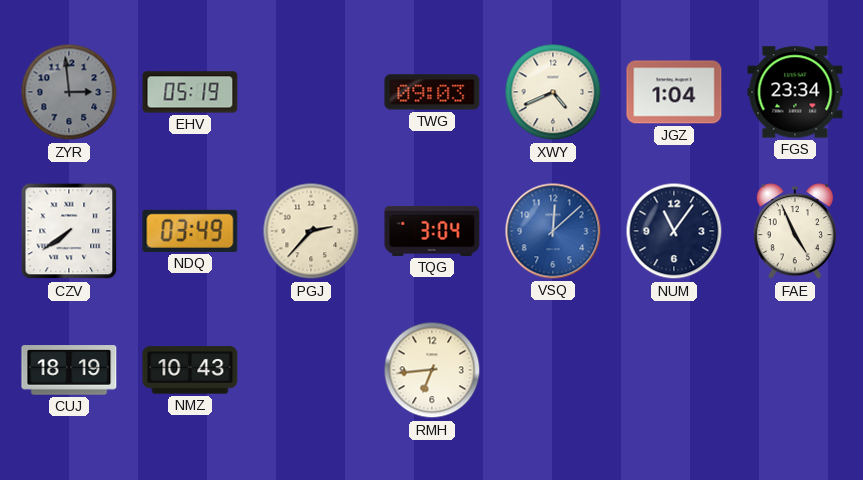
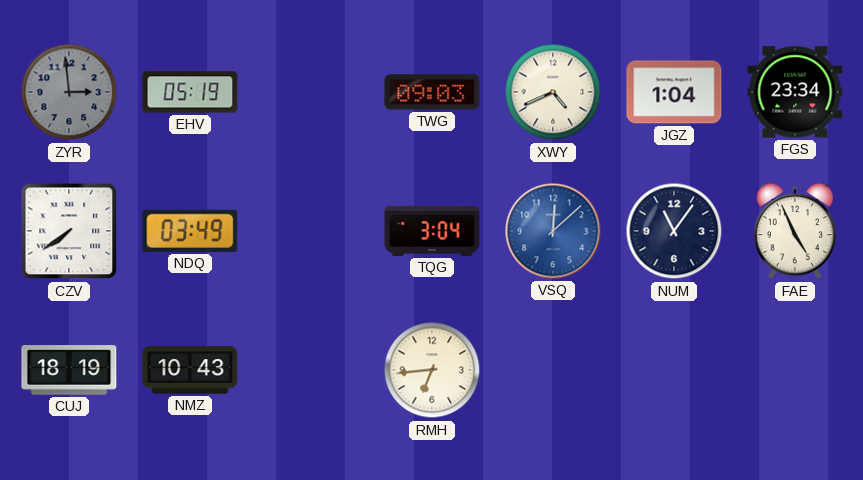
PGJ: 2:37 -> none
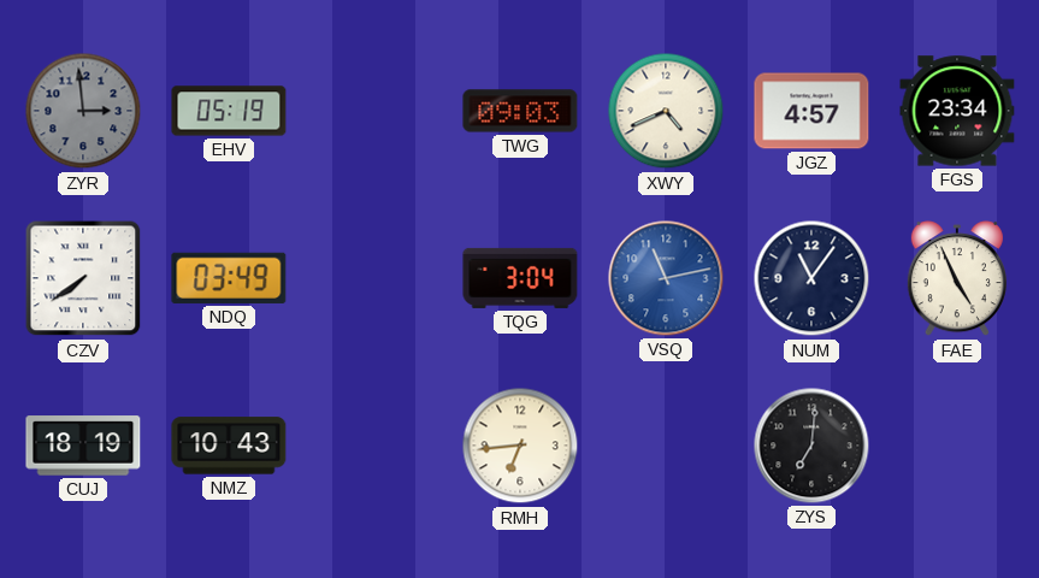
JGZ: 1:04 -> 4:57
VSQ: 12:08 -> 11:13
ZYS: none -> 7:01
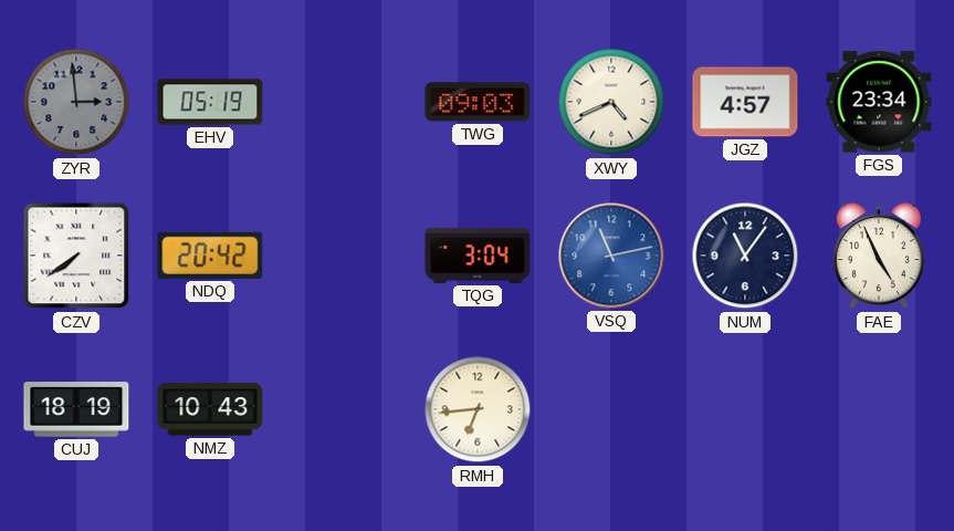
NDQ: 03:49 -> 20:42
ZYS: 7:01 -> none
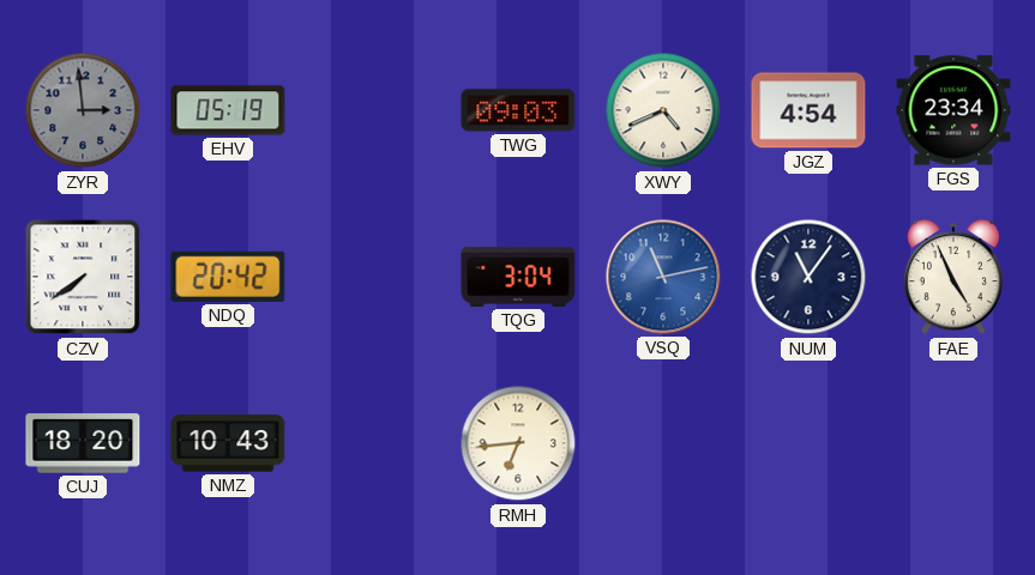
JGZ: 4:57 -> 4:54
CUJ: 18:19 -> 18:20
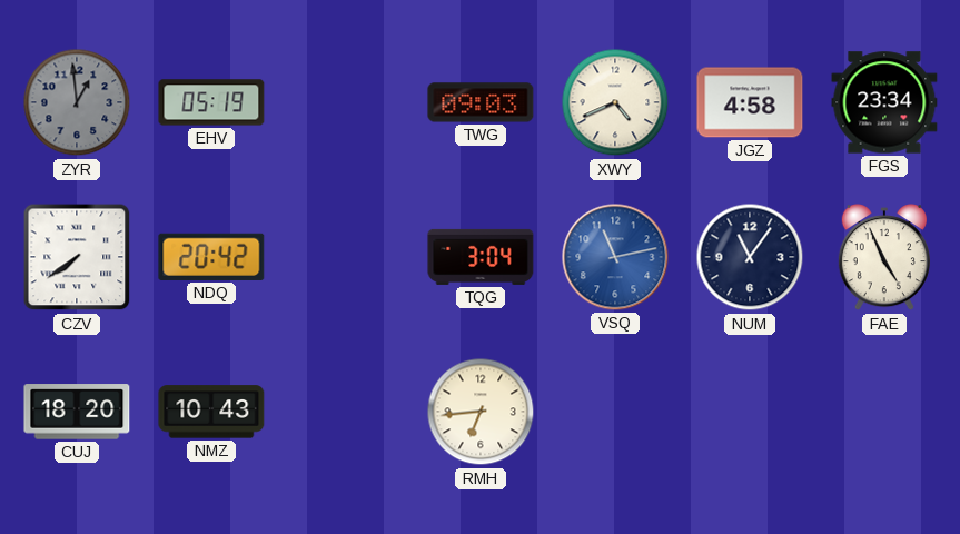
ZYR: 2:59 -> 12:59
JGZ: 4:54 -> 4:58
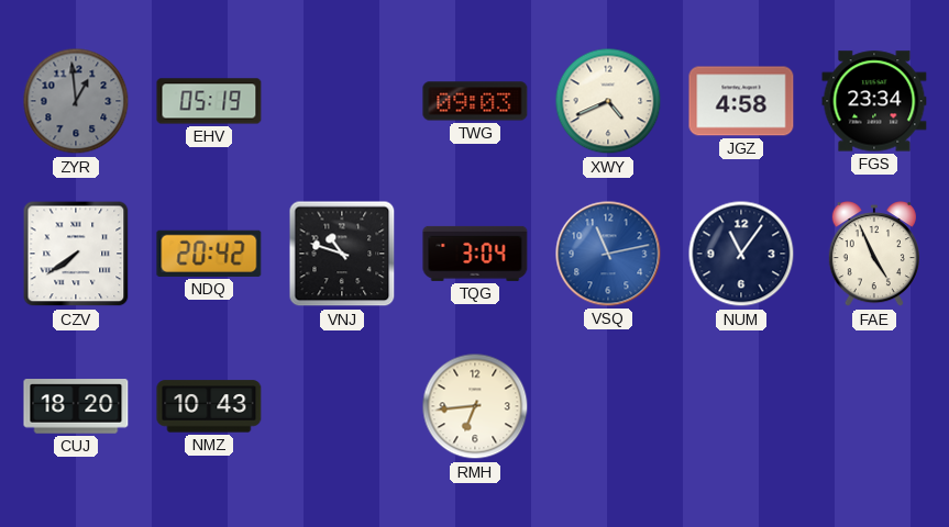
VNJ: none -> 10:48
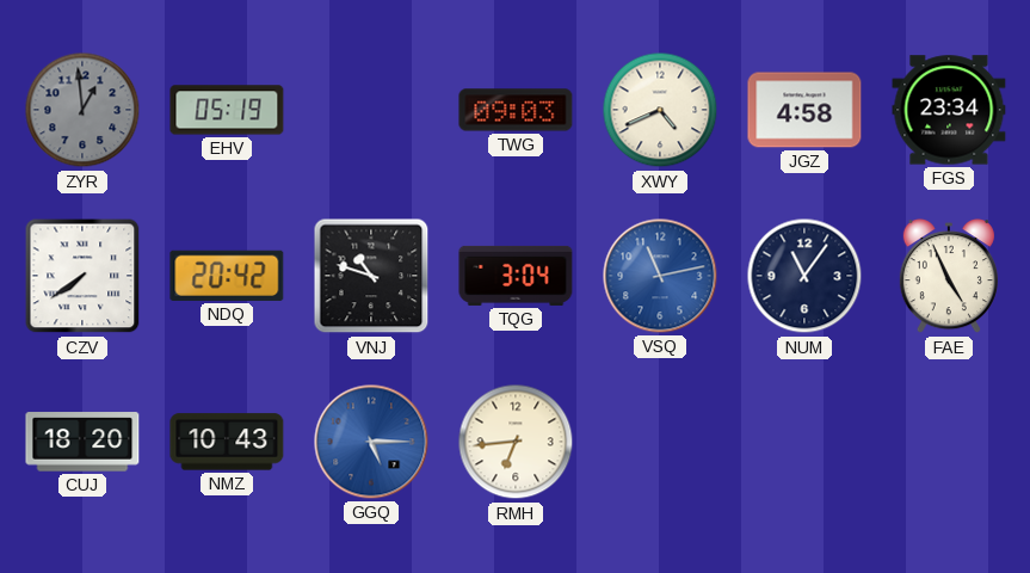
GGQ: none -> 5:15
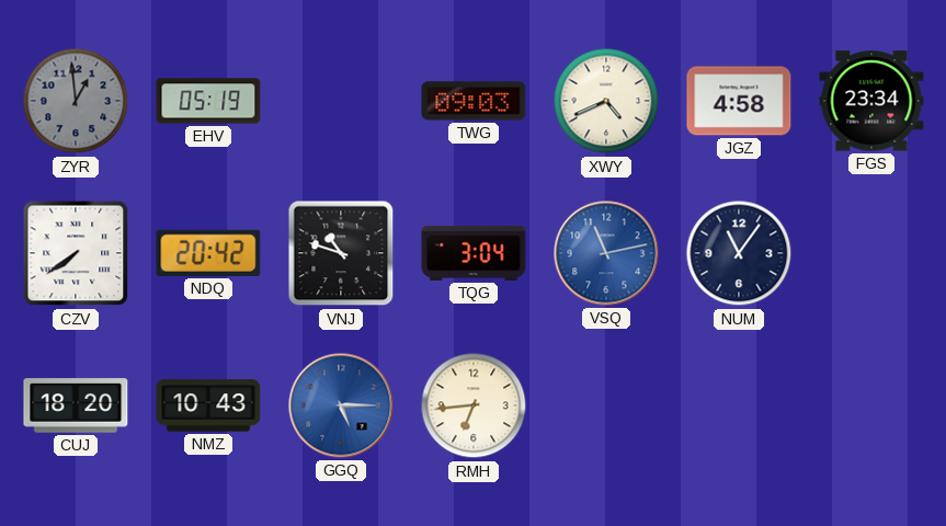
FAE: 4:56 -> none
